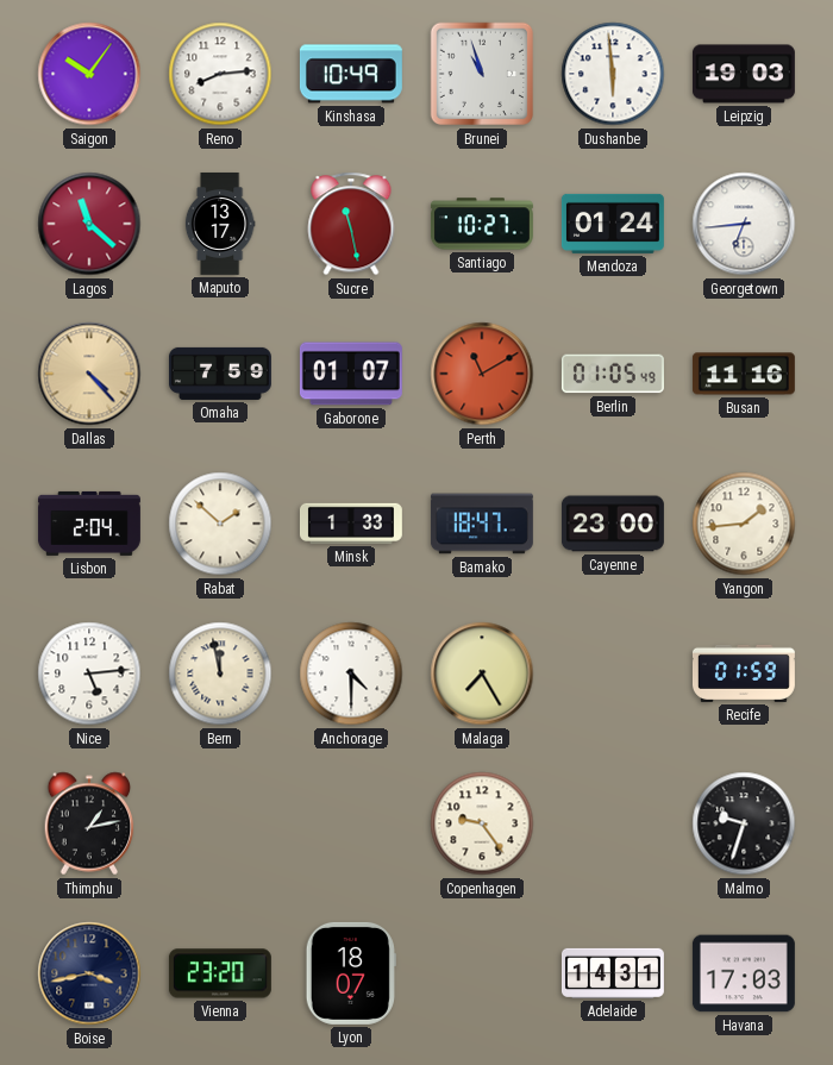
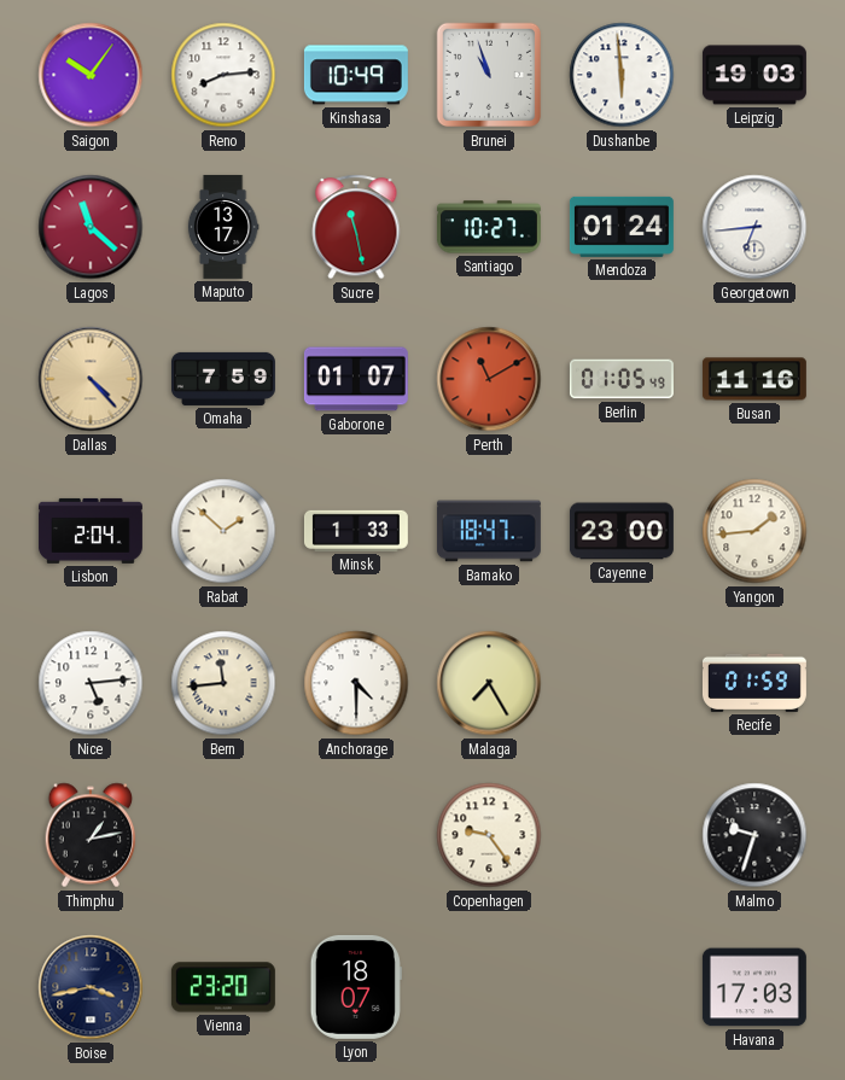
Bern: 11:58 -> 11:44
Adelaide: 14:31 -> none
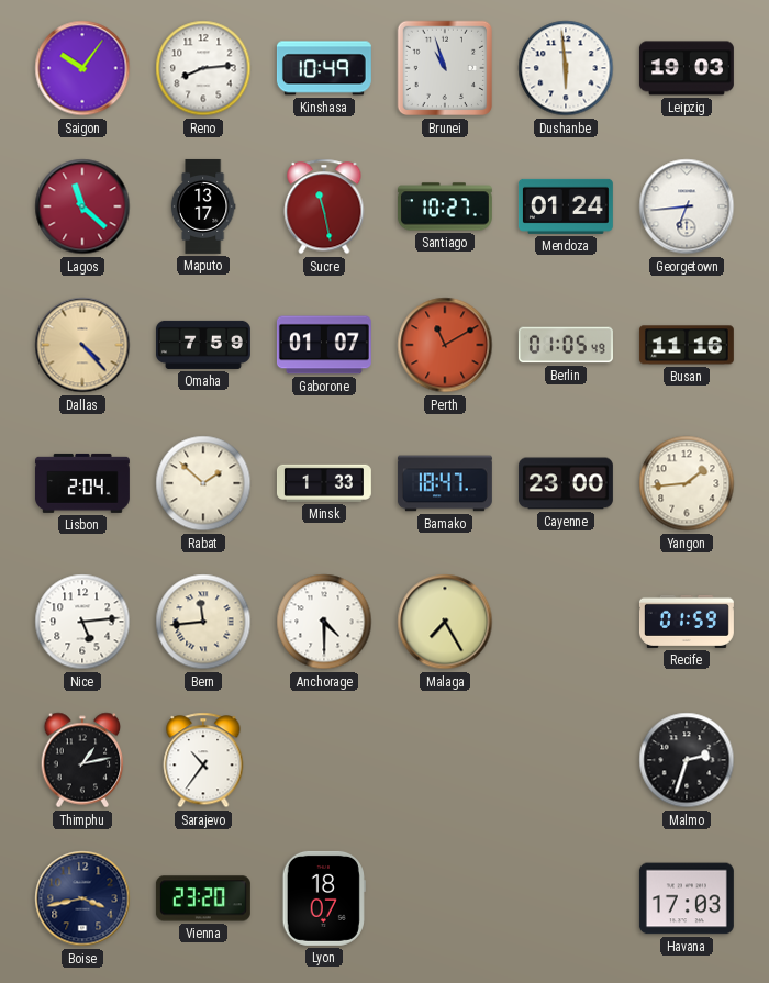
Sarajevo: none -> 10:36
Copenhagen: 9:24 -> none
Malmo: 9:33 -> 2:33
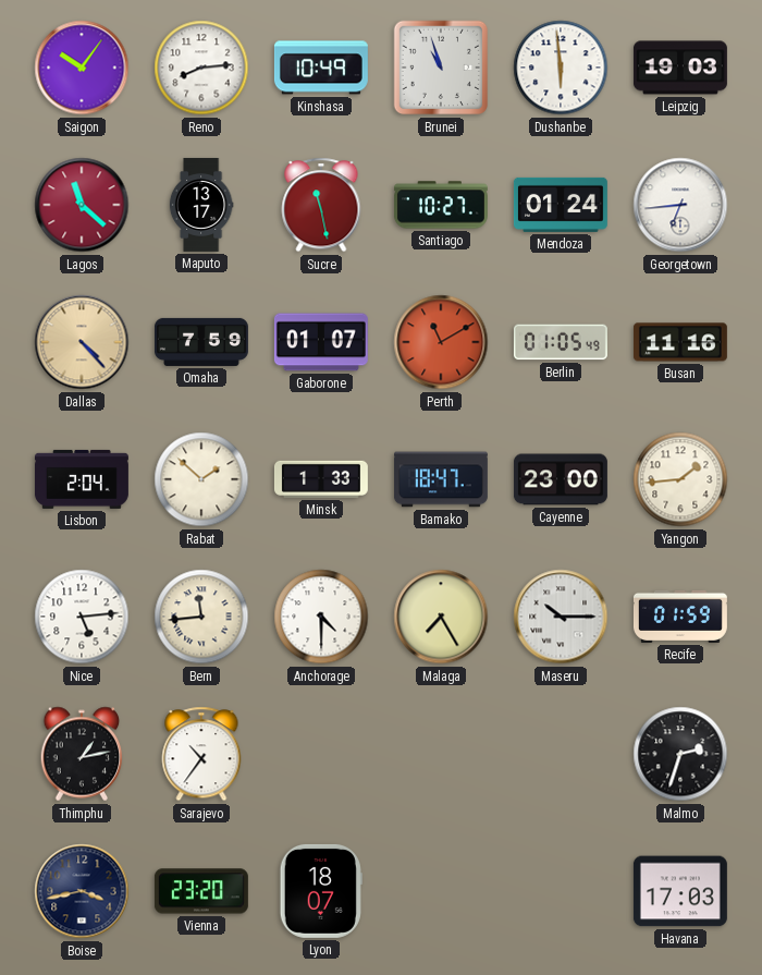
Maseru: none -> 10:15
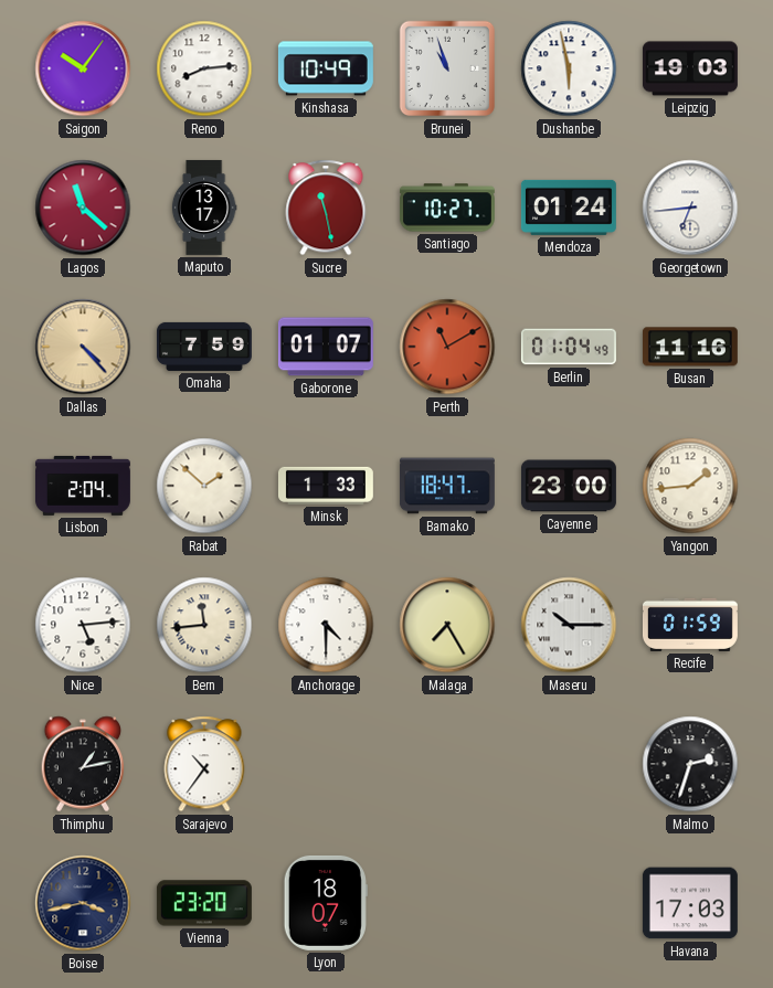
Dushanbe: 5:59 -> 5:58
Berlin: 01:05 -> 01:04
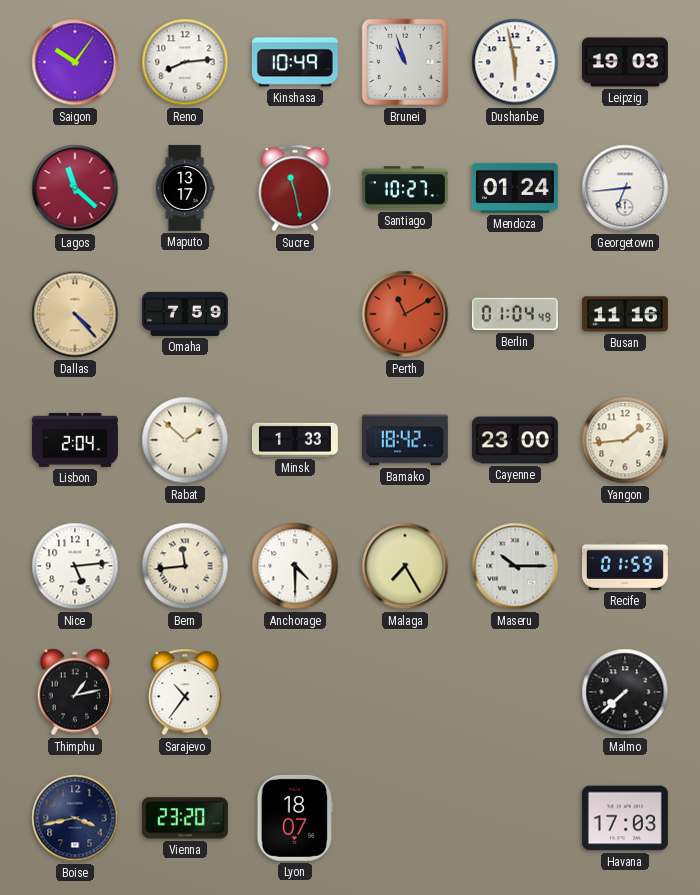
Gaborone: 01:07 -> none
Bamako: 18:47 -> 18:42
Malmo: 2:33 -> 7:38
